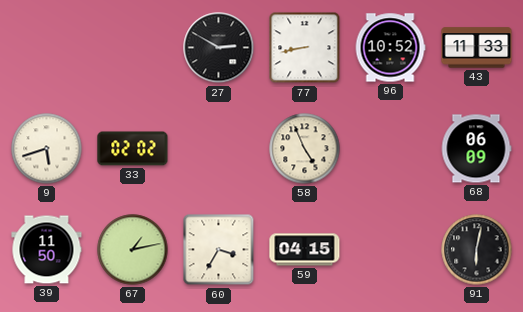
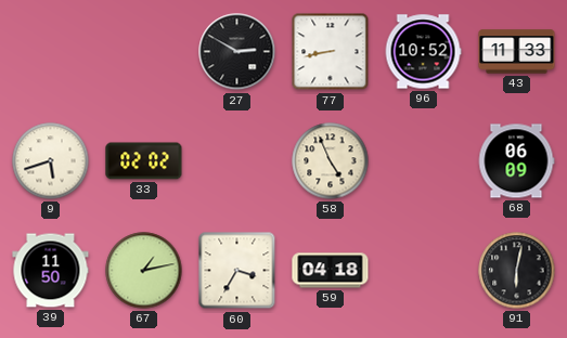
59: 04:15 -> 04:18
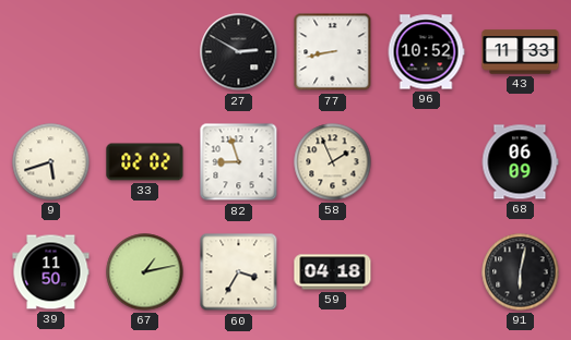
82: none -> 8:57
58: 4:56 -> 1:56
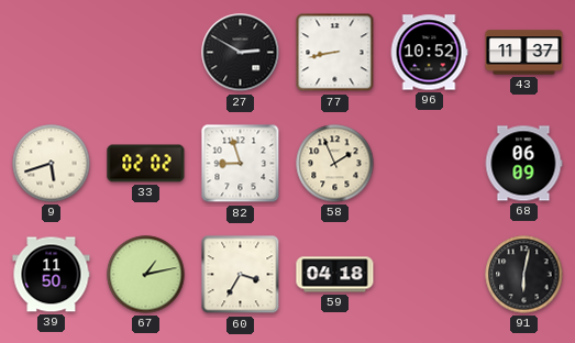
43: 11:33 -> 11:37
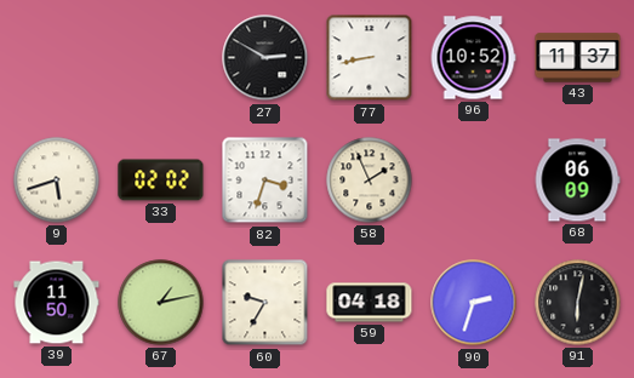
82: 8:57 -> 3:33
60: 3:35 -> 9:35
90: none -> 2:33
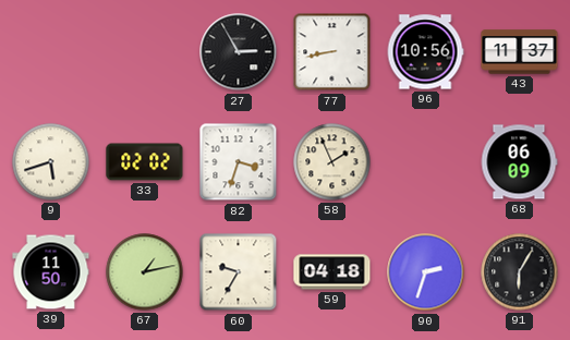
27: 2:50 -> 2:55
96: 10:52 -> 10:56
91: 6:02 -> 6:05
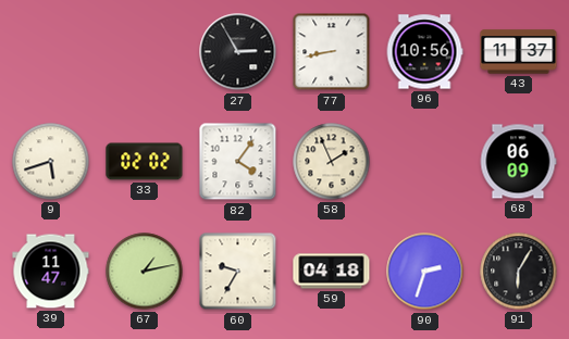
82: 3:33 -> 4:06
39: 11:50 -> 11:47
